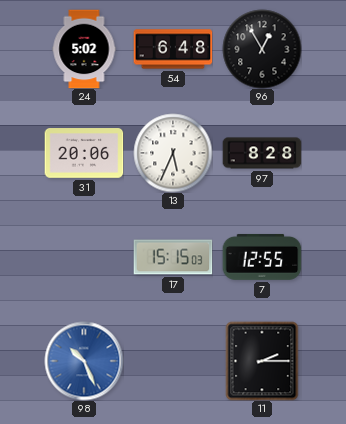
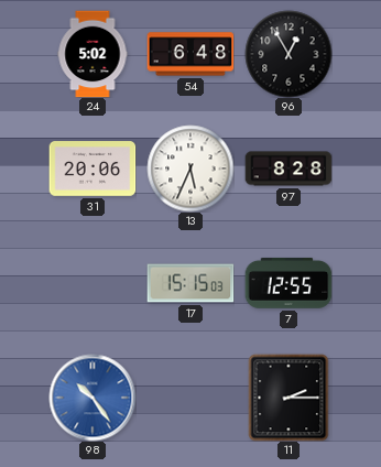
98: 10:26 -> 10:24
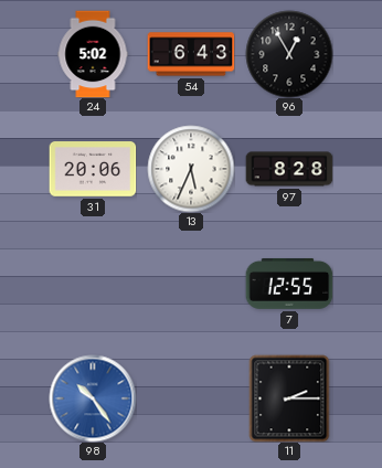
54: 6:48 -> 6:43
17: 15:15 -> none
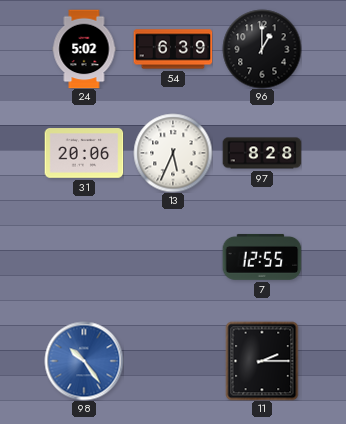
54: 6:43 -> 6:39
96: 12:55 -> 1:00
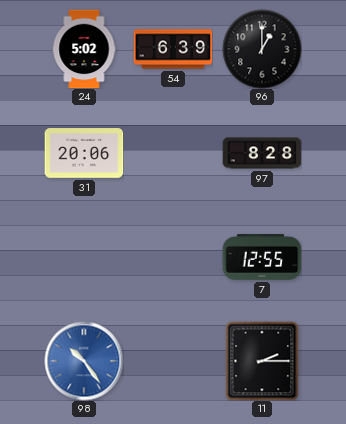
13: 5:34 -> none
